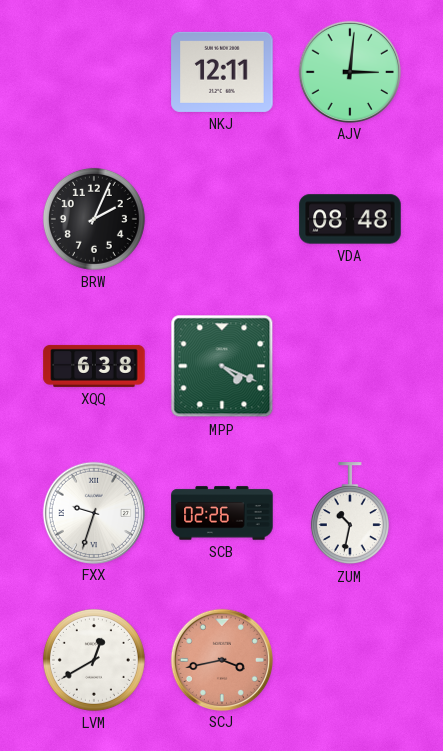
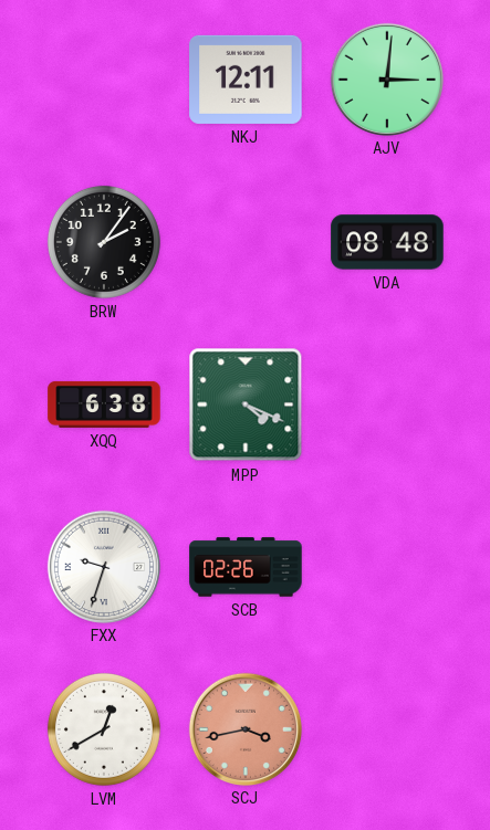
BRW: 2:04 -> 2:06
ZUM: 10:32 -> none
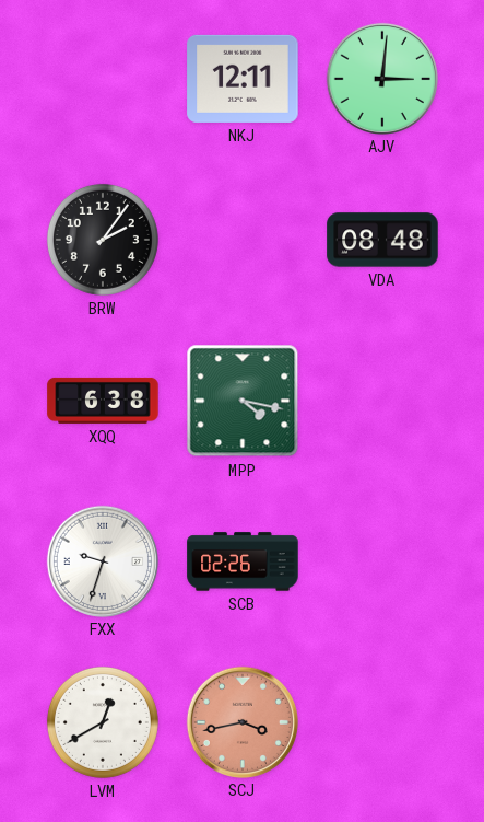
MPP: 4:19 -> 4:17
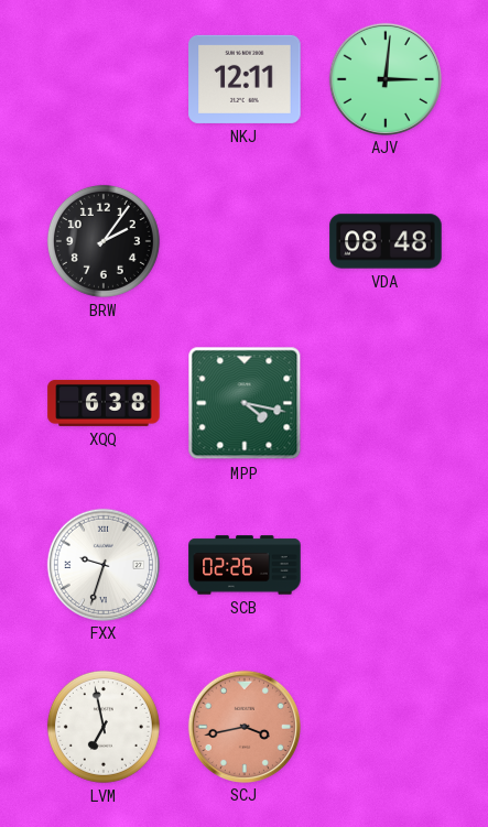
LVM: 12:40 -> 6:58
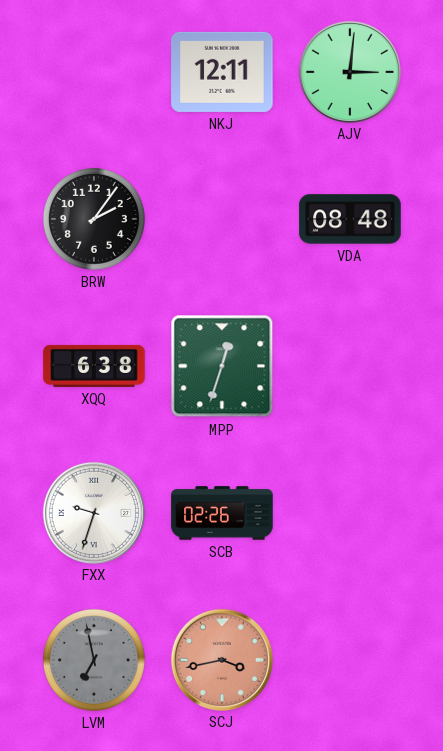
MPP: 4:17 -> 12:33
LVM dial: white -> grey
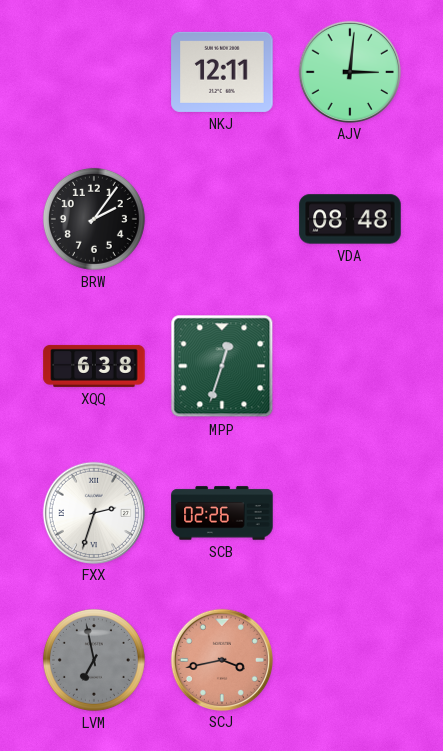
FXX: 9:33 -> 2:33
